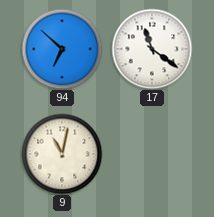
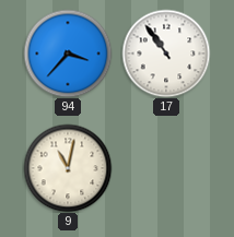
94: 6:52 -> 3:37
17: 11:21 -> 10:54
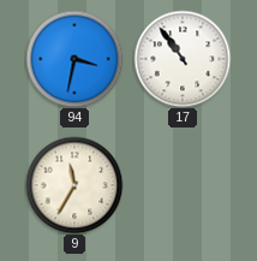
94: 3:37 -> 3:32
9: 11:02 -> 11:35
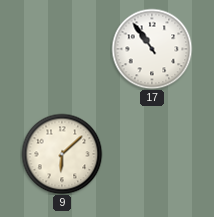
94: 3:32 -> none
9: 11:35 -> 6:08
